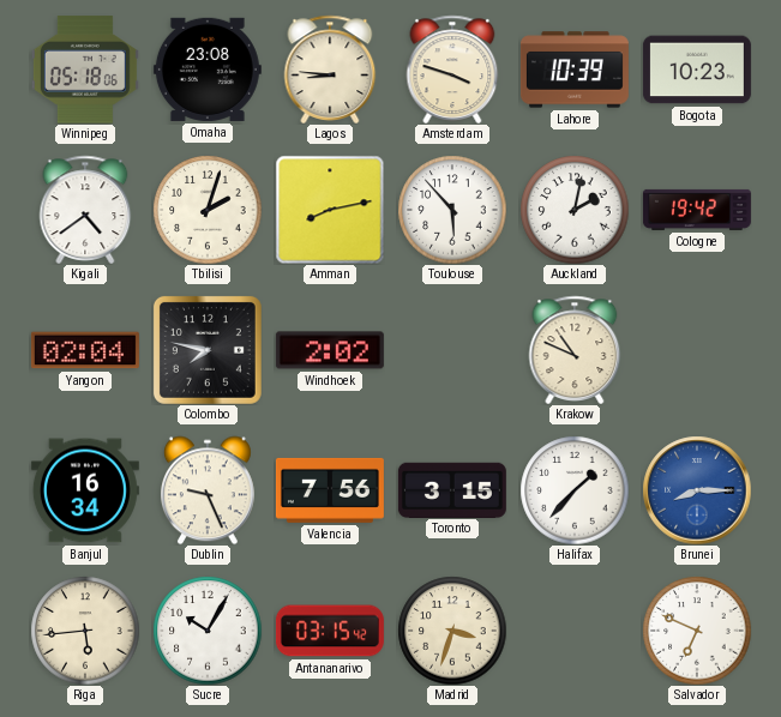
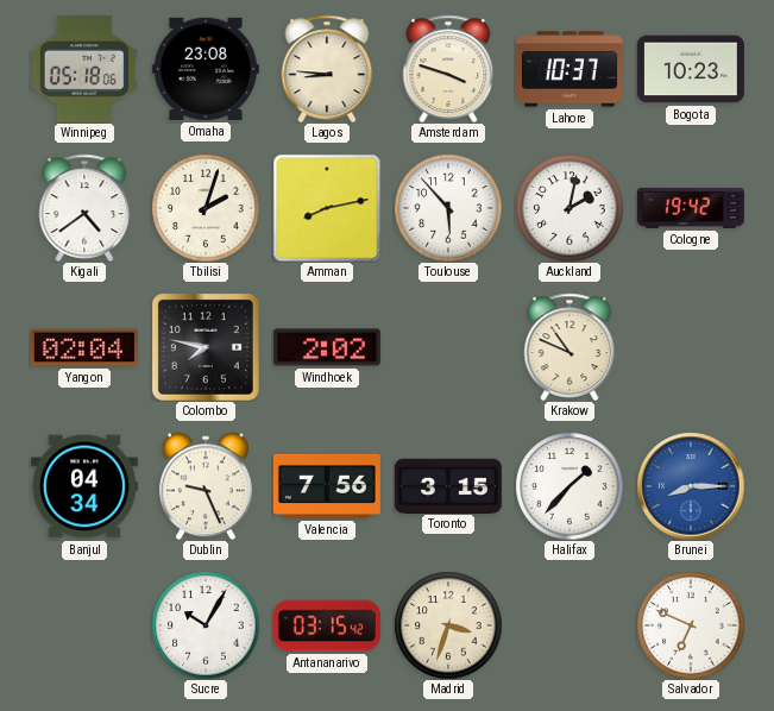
Lahore: 10:39 -> 10:37
Banjul: 16:34 -> 04:34
Riga: 5:44 -> none
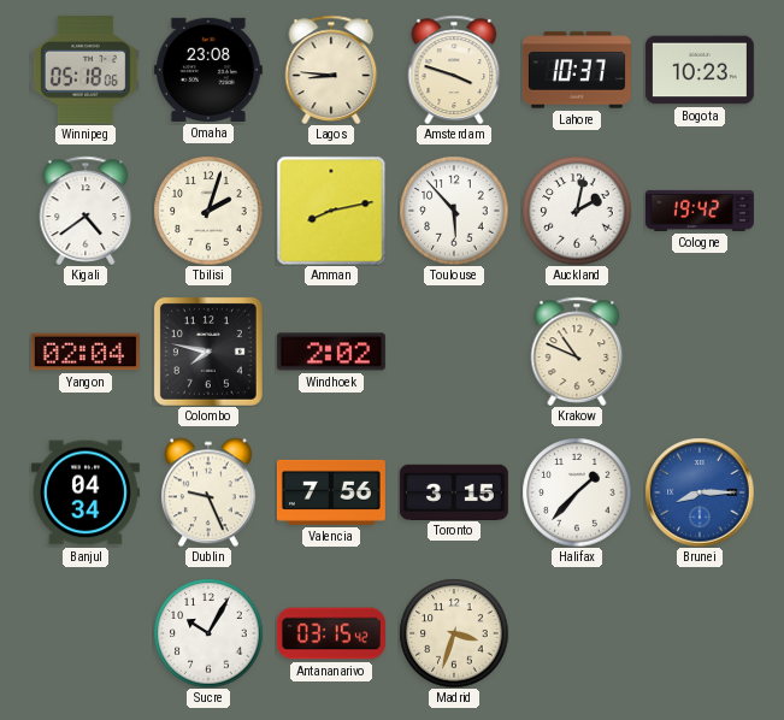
Salvador: 6:49 -> none
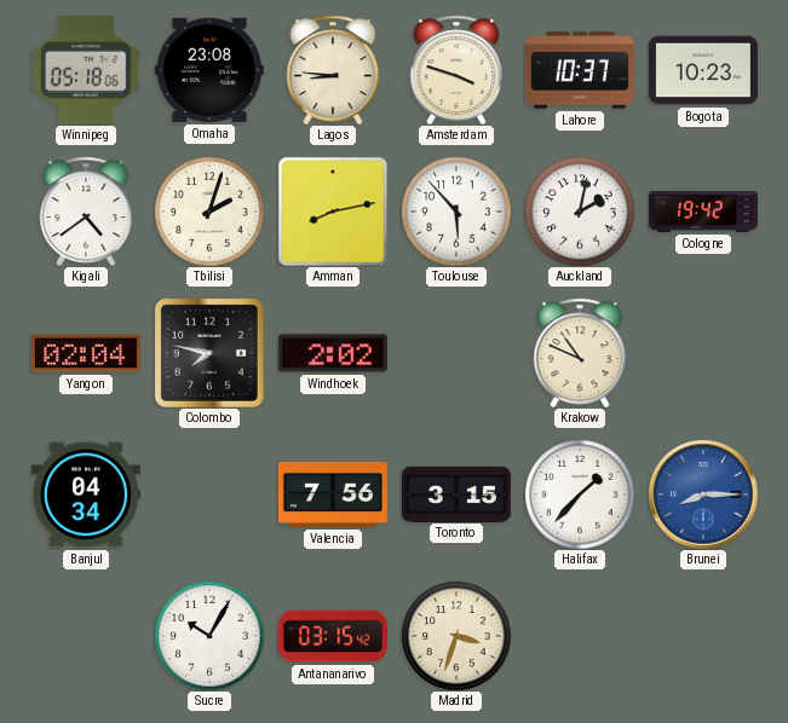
Dublin: 9:26 -> none
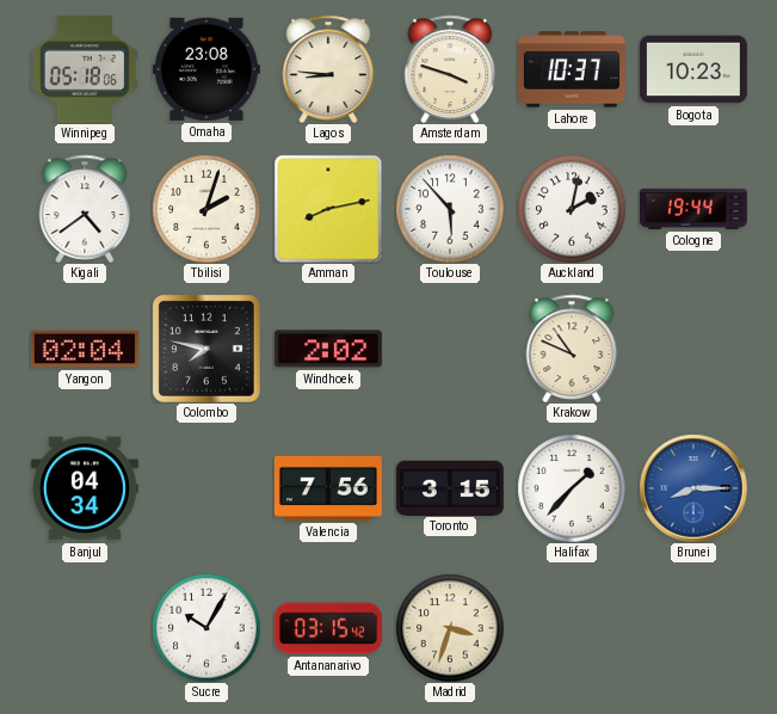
Cologne: 19:42 -> 19:44
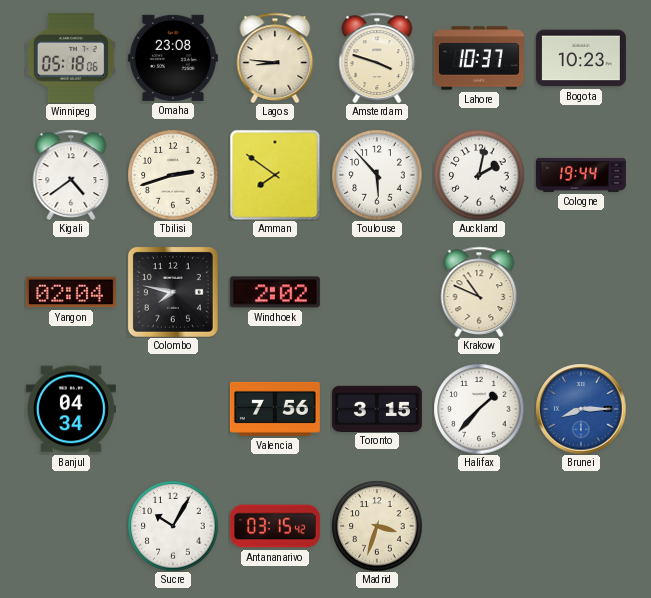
Tbilisi: 2:03 -> 2:42
Amman: 8:13 -> 7:51
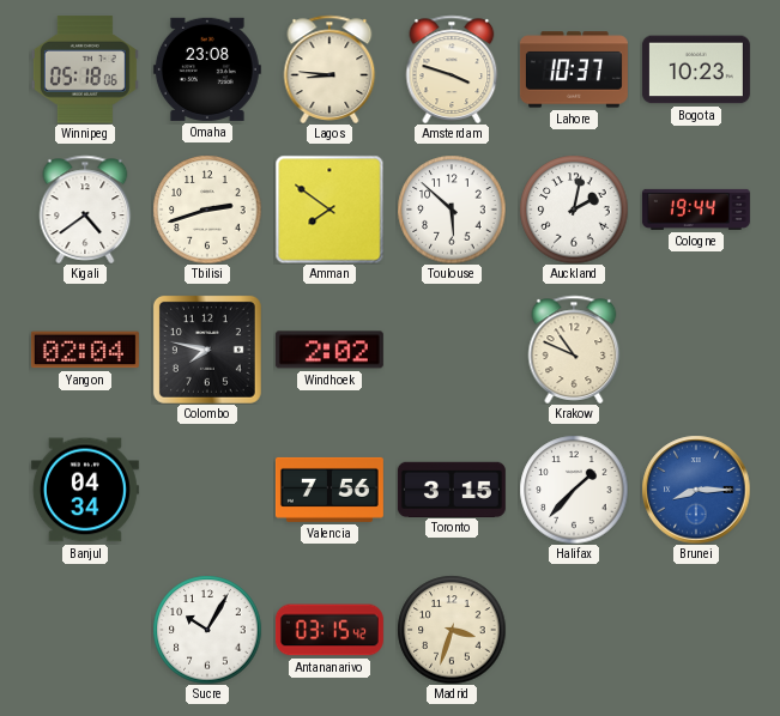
Toulouse: 5:53 -> 5:52
